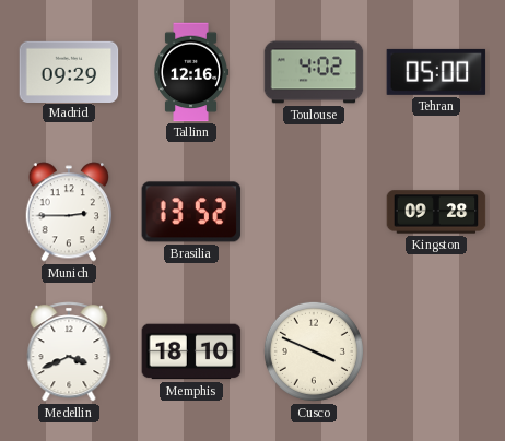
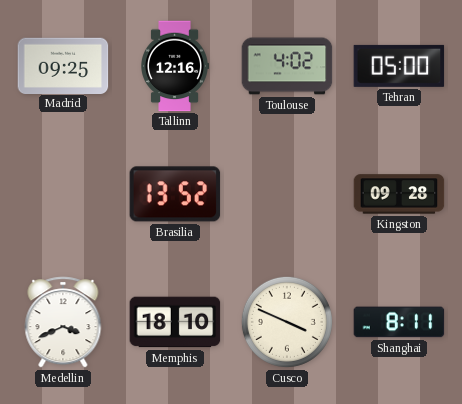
Madrid: 09:29 -> 09:25
Munich: 2:45 -> none
Shanghai: none -> 8:11
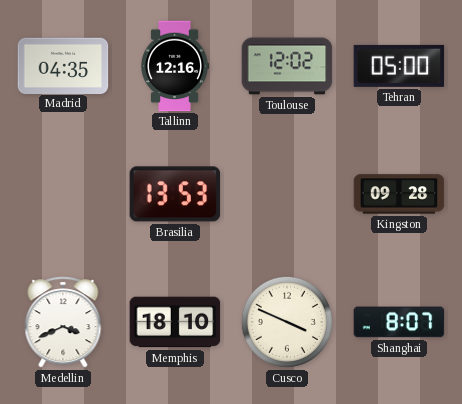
Madrid: 09:25 -> 04:35
Toulouse: 4:02 -> 12:02
Brasilia: 13:52 -> 13:53
Shanghai: 8:11 -> 8:07
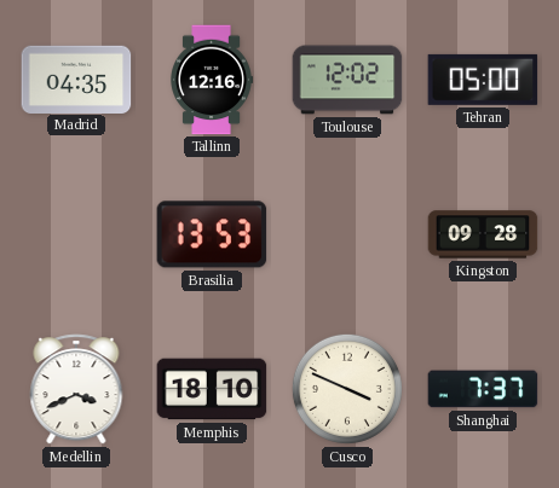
Shanghai: 8:07 -> 7:37
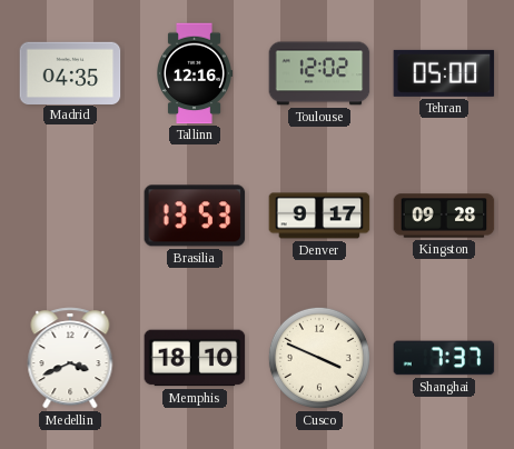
Denver: none -> 9:17
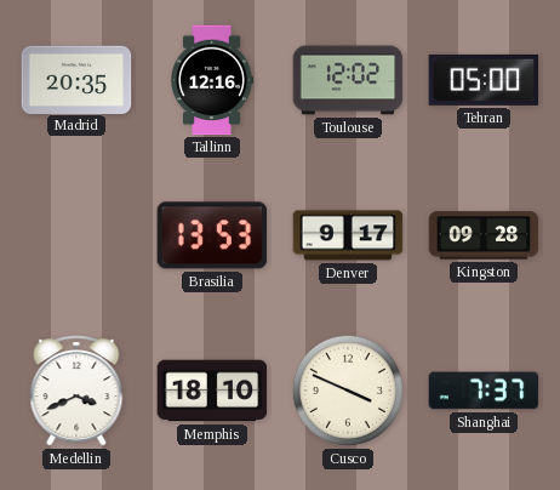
Madrid: 04:35 -> 20:35
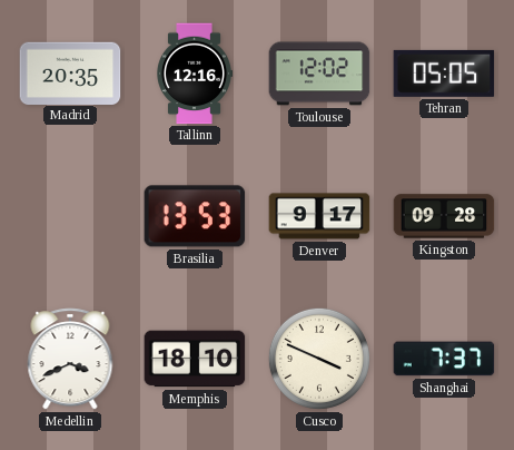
Tehran: 05:00 -> 05:05
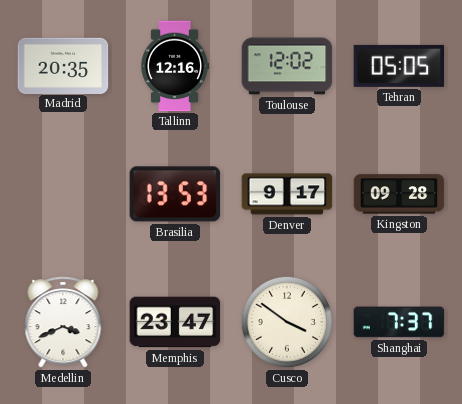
Memphis: 18:10 -> 23:47
Cusco: 3:49 -> 3:51
